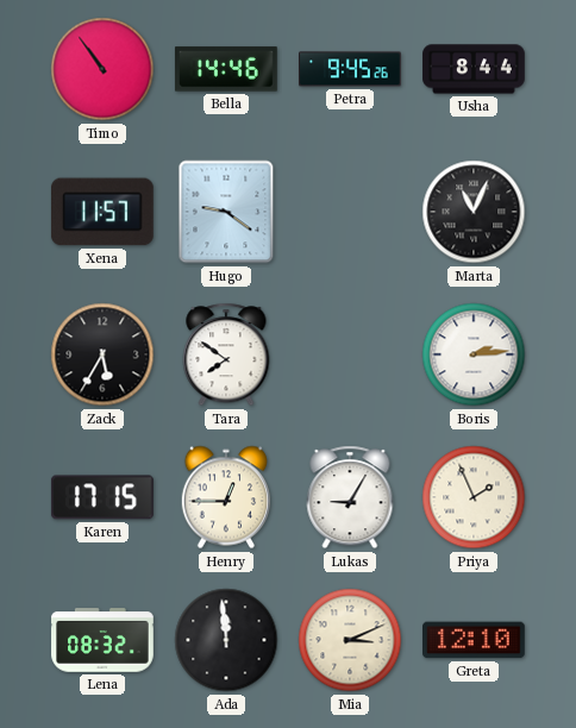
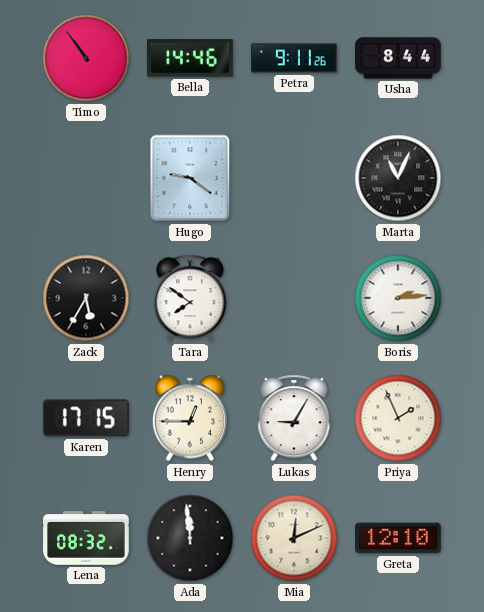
Petra: 9:45 -> 9:11
Xena: 11:57 -> none
Mia: 3:11 -> 12:11
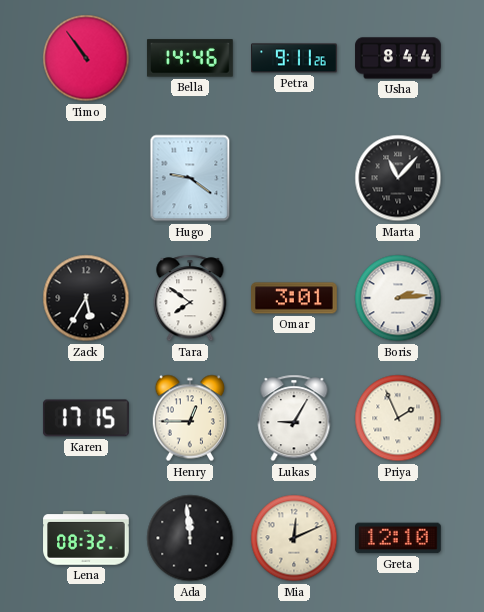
Marta: 11:04 -> 11:07
Omar: none -> 3:01
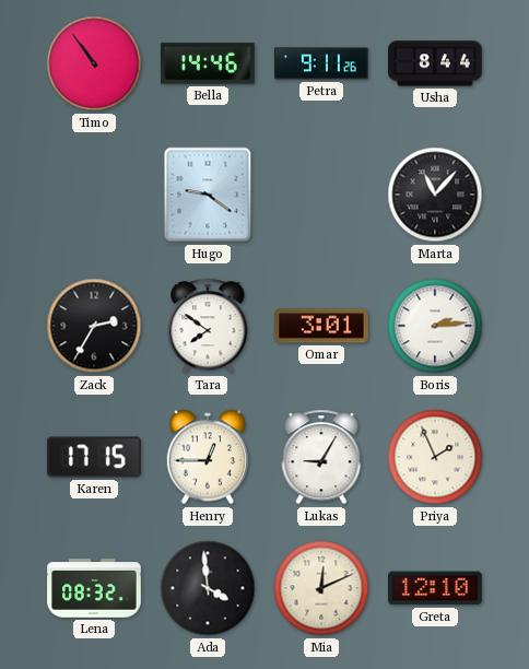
Zack: 5:35 -> 2:35
Ada: 11:59 -> 3:59
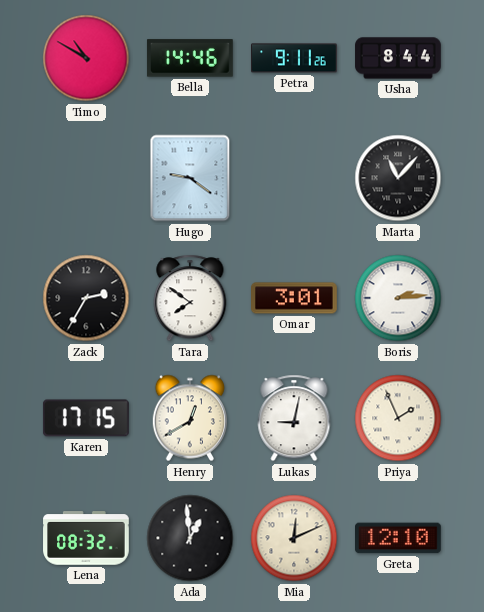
Timo: 10:54 -> 10:50
Henry: 12:45 -> 12:40
Lukas: 9:05 -> 9:02
Ada: 3:59 -> 12:59
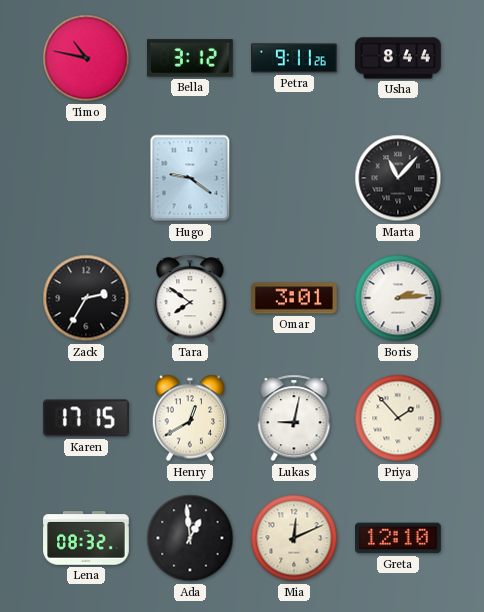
Timo: 10:50 -> 10:47
Bella: 14:46 -> 3:12
Priya: 1:56 -> 1:53
